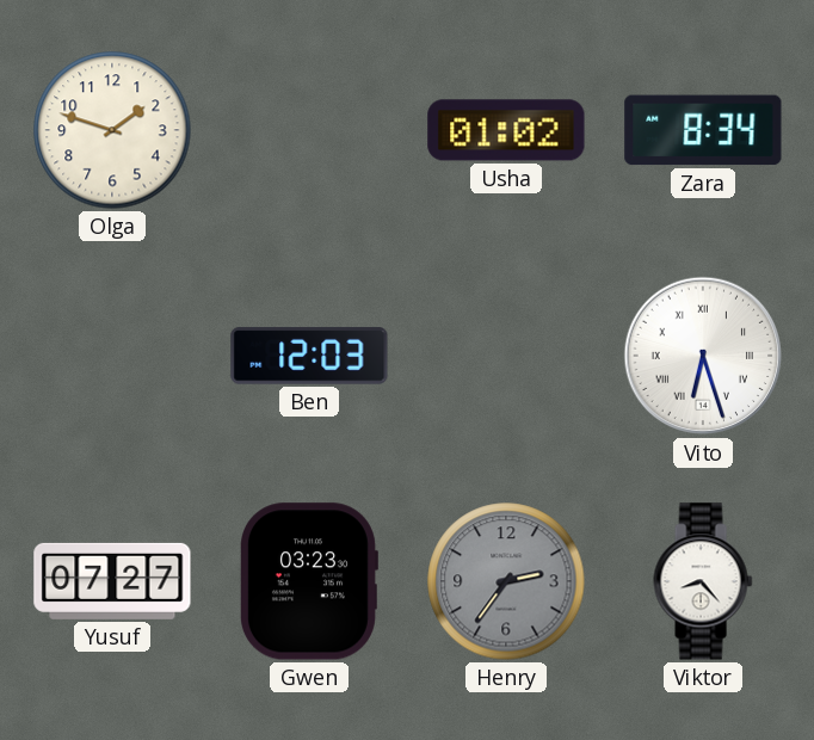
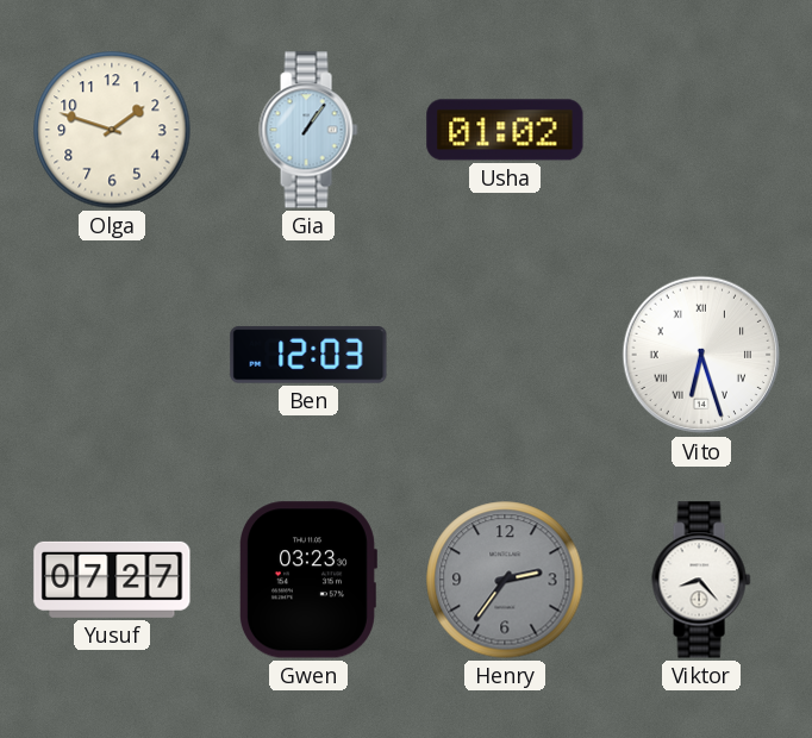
Gia: none -> 1:06
Zara: 8:34 -> none
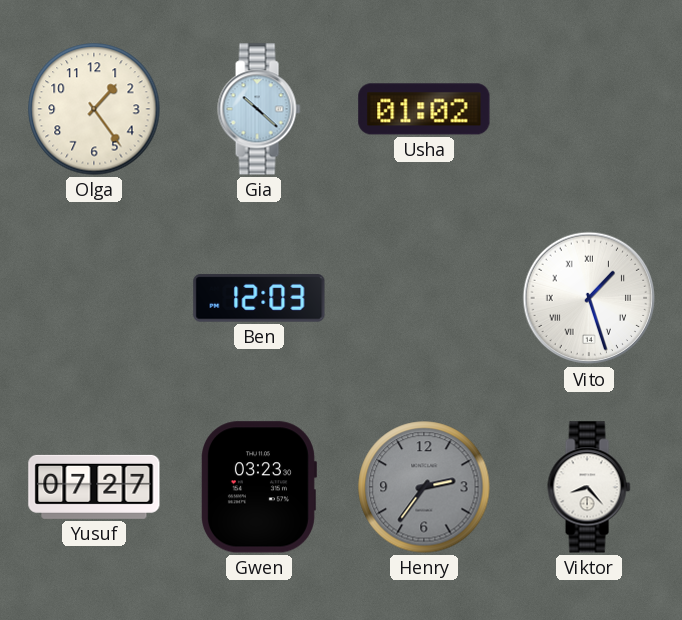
Olga: 1:48 -> 1:24
Gia: 1:06 -> 10:22
Vito: 6:27 -> 1:27
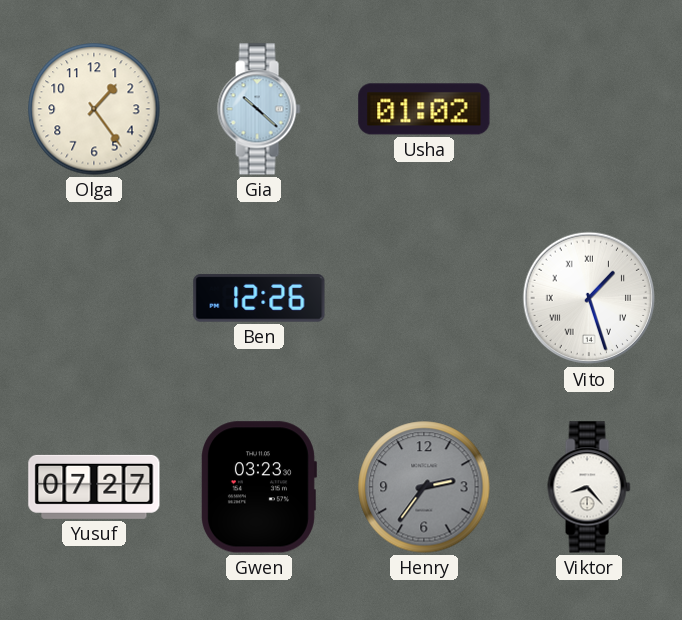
Ben: 12:03 -> 12:26
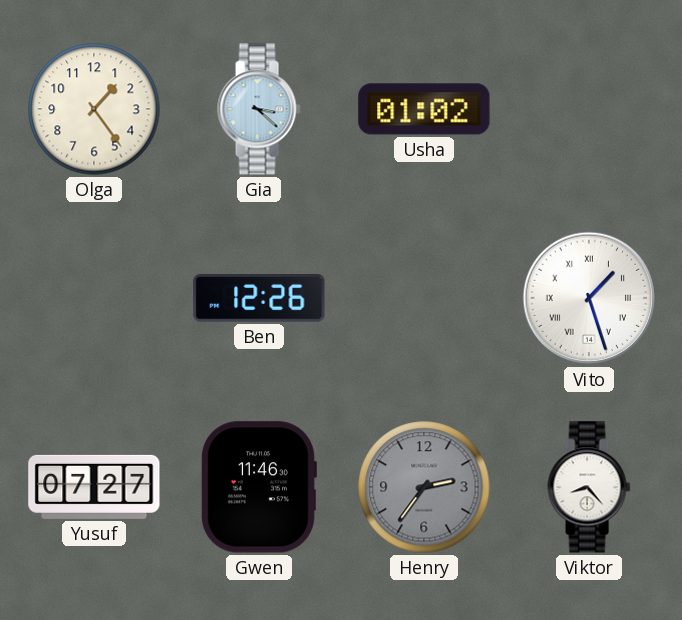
Gia: 10:22 -> 3:22
Gwen: 03:23 -> 11:46
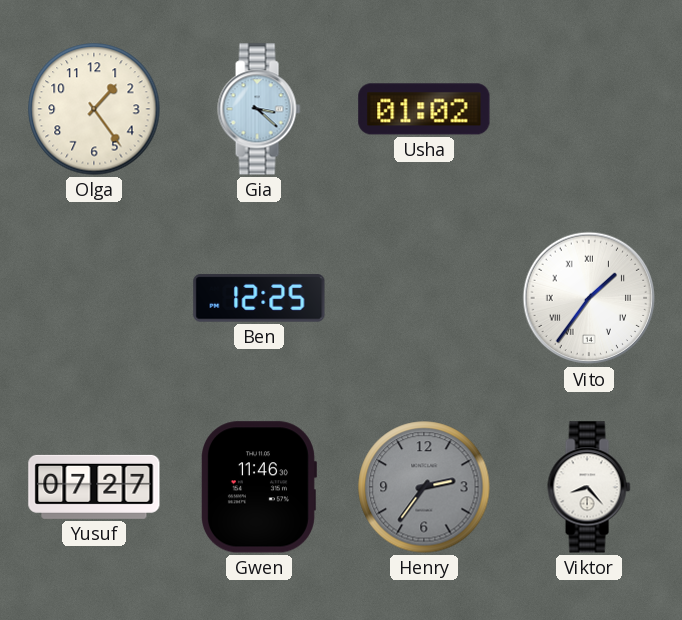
Ben: 12:26 -> 12:25
Vito: 1:27 -> 1:36
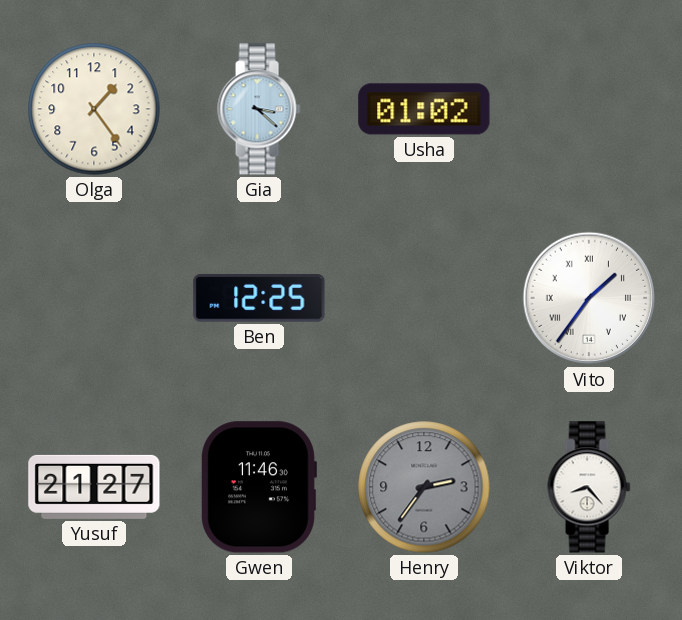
Yusuf: 07:27 -> 21:27
